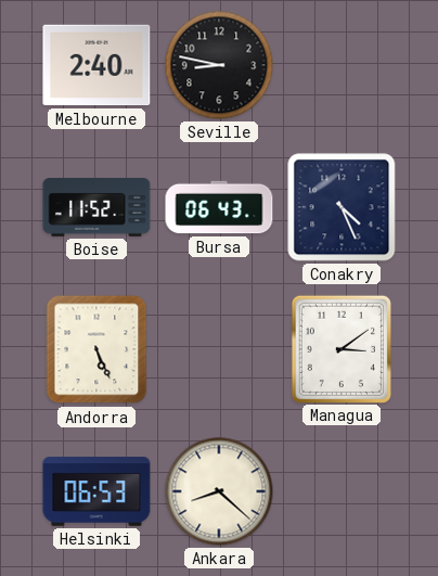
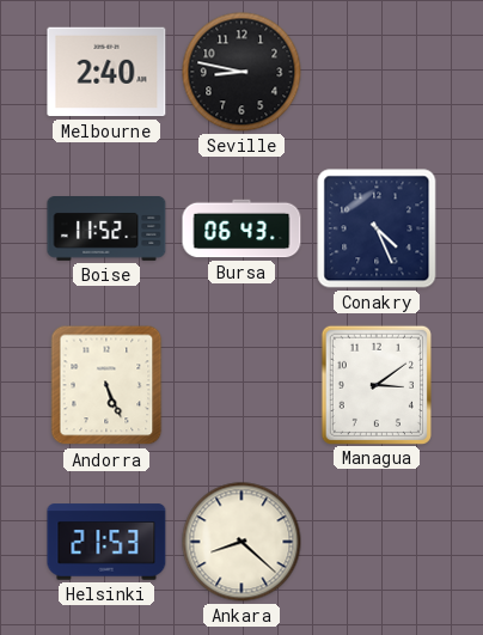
Helsinki: 06:53 -> 21:53
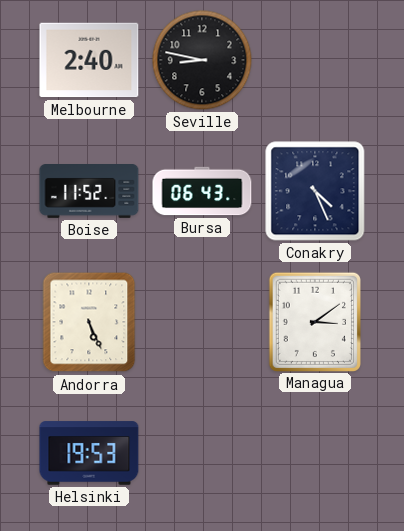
Helsinki: 21:53 -> 19:53
Ankara: 8:22 -> none
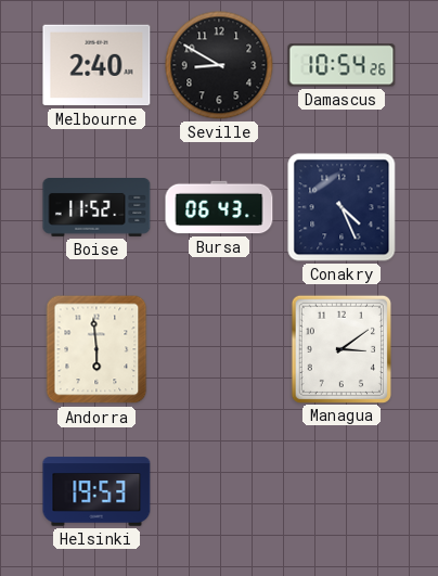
Seville: 8:47 -> 8:50
Damascus: none -> 10:54
Andorra: 5:26 -> 5:59
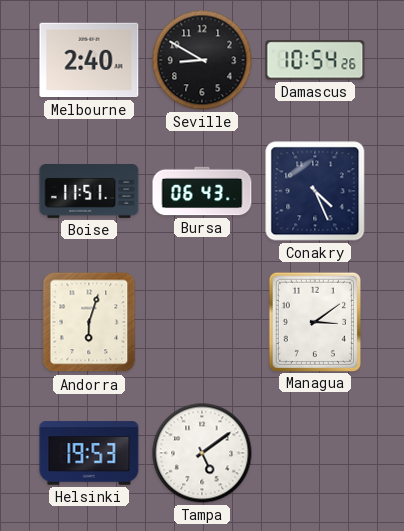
Boise: 11:52 -> 11:51
Andorra: 5:59 -> 6:03
Tampa: none -> 5:09
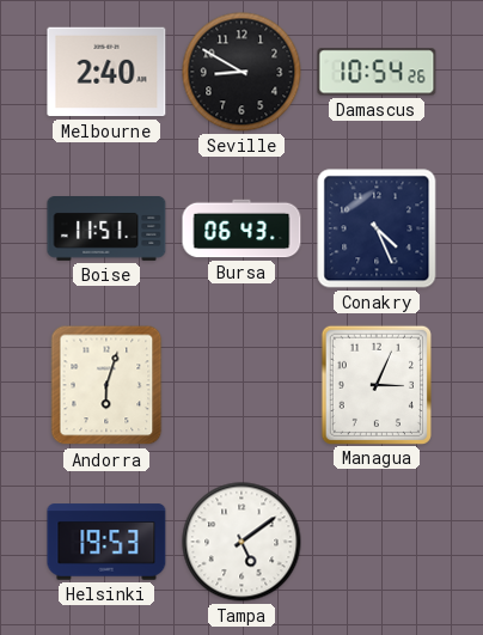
Managua: 3:09 -> 3:04
